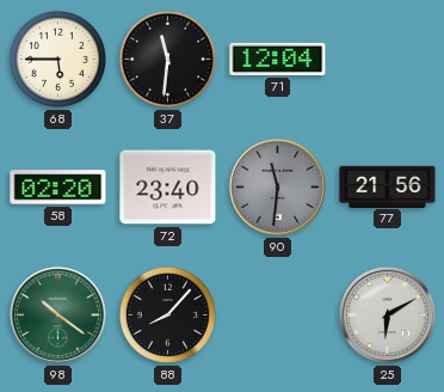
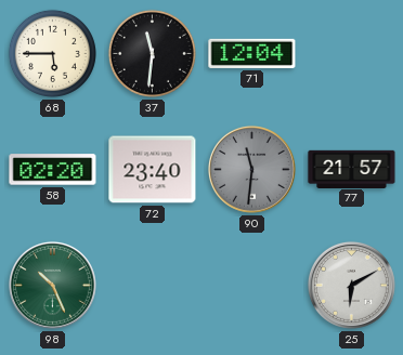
77: 21:56 -> 21:57
98: 10:21 -> 10:26
88: 8:07 -> none
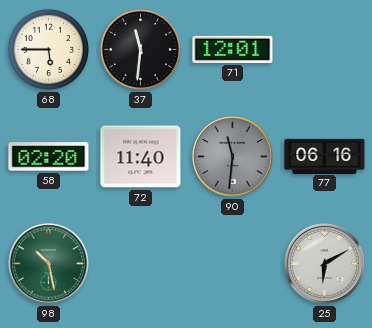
71: 12:04 -> 12:01
72: 23:40 -> 11:40
77: 21:57 -> 06:16
98: 10:26 -> 10:28
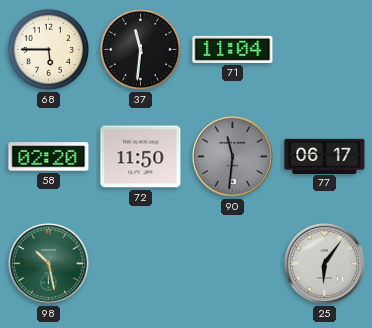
71: 12:01 -> 11:04
72: 11:40 -> 11:50
77: 06:16 -> 06:17
25: 6:10 -> 6:06
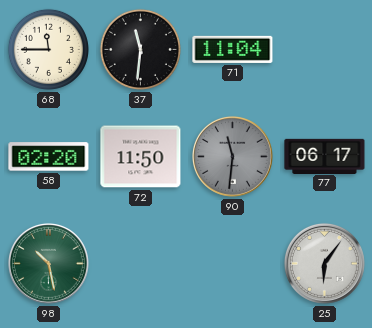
68: 5:45 -> 11:45
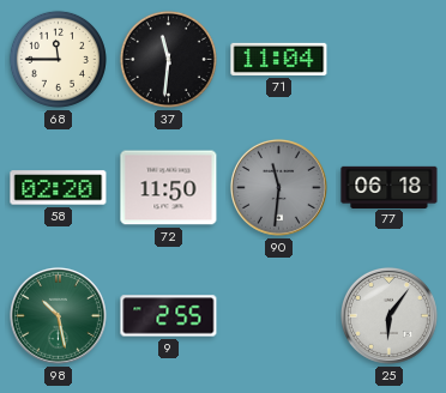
77: 06:17 -> 06:18
9: none -> 2:55
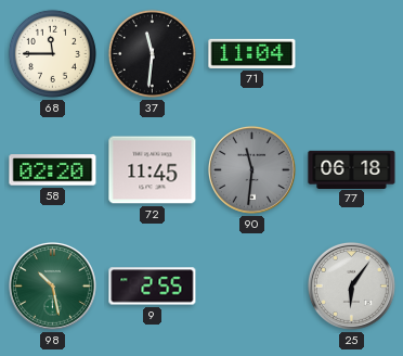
72: 11:50 -> 11:45
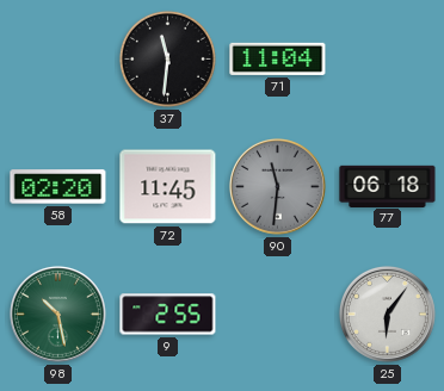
68: 11:45 -> none
